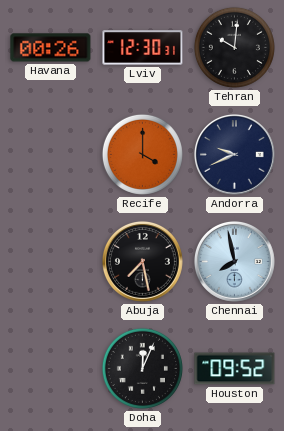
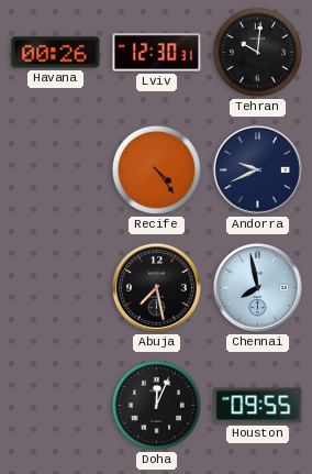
Recife: 4:00 -> 4:24
Houston: 09:52 -> 09:55
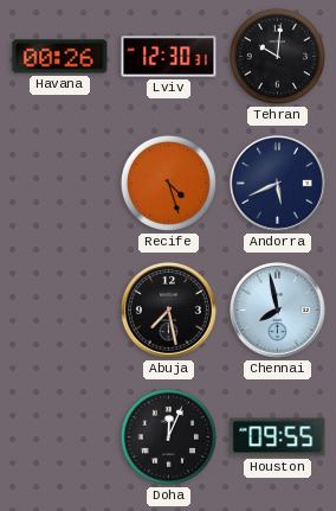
Recife: 4:24 -> 4:27
Andorra: 9:41 -> 5:41
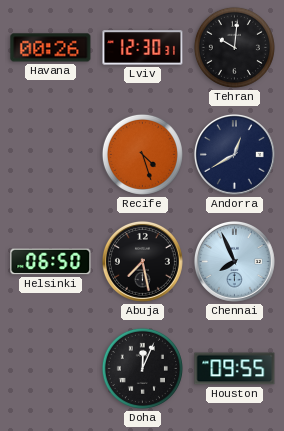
Andorra: 5:41 -> 12:40
Helsinki: none -> 06:50
Chennai: 7:58 -> 7:56
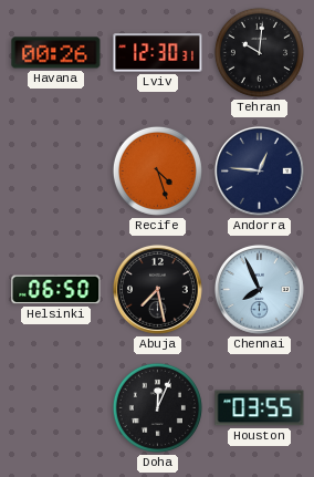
Andorra: 12:40 -> 12:46
Houston: 09:55 -> 03:55
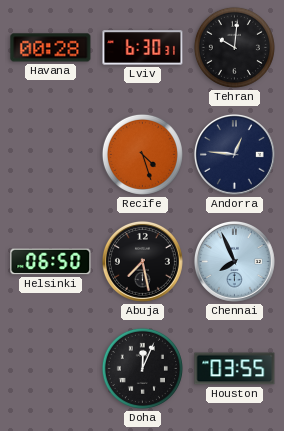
Havana: 00:26 -> 00:28
Lviv: 12:30 -> 6:30
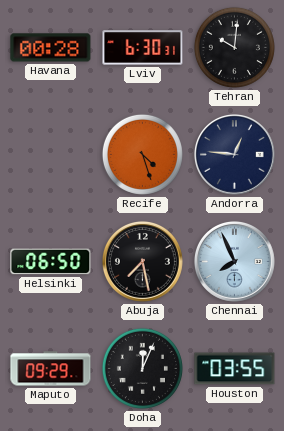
Maputo: none -> 09:29
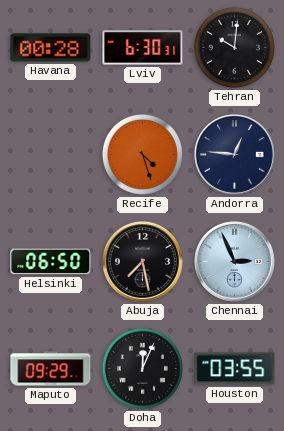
Chennai: 7:56 -> 2:56
